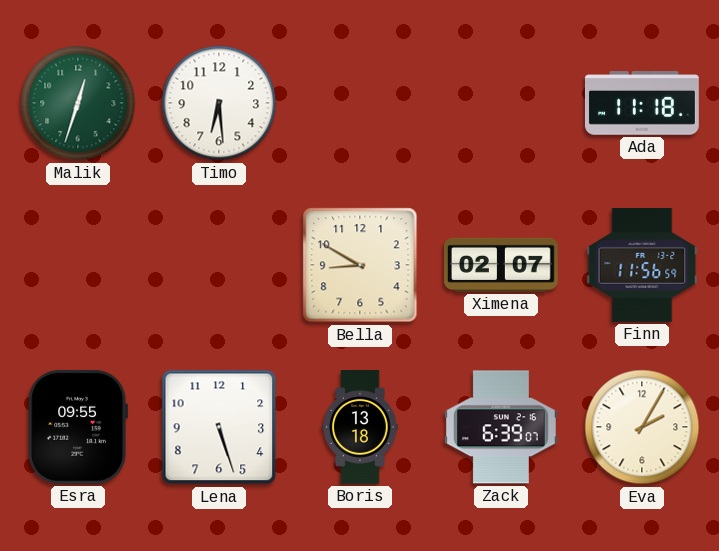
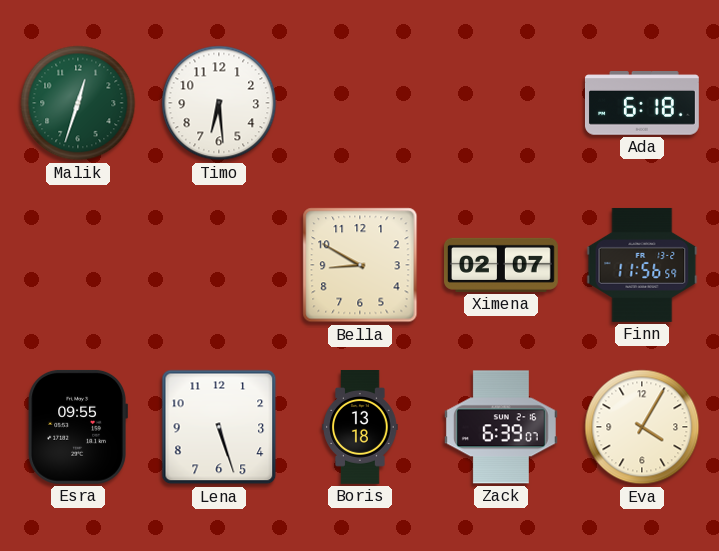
Ada: 11:18 -> 6:18
Eva: 2:05 -> 4:05
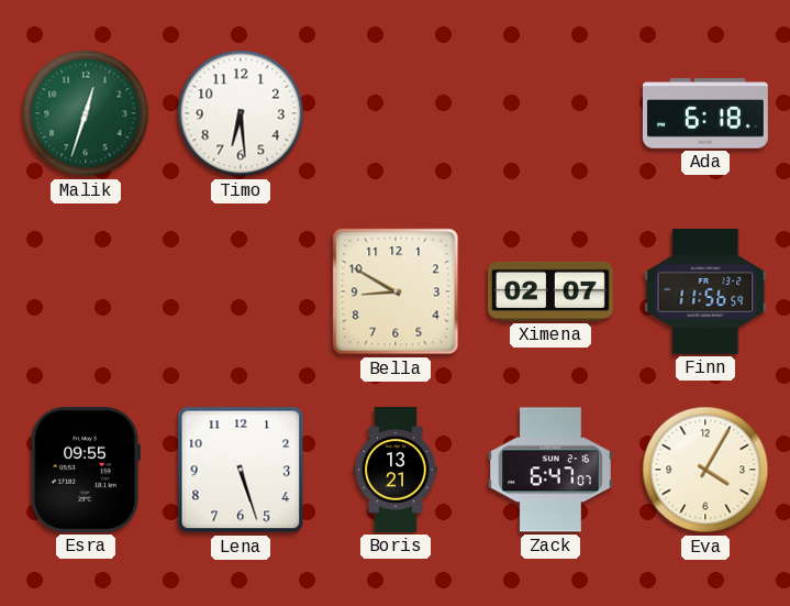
Boris: 13:18 -> 13:21
Zack: 6:39 -> 6:47
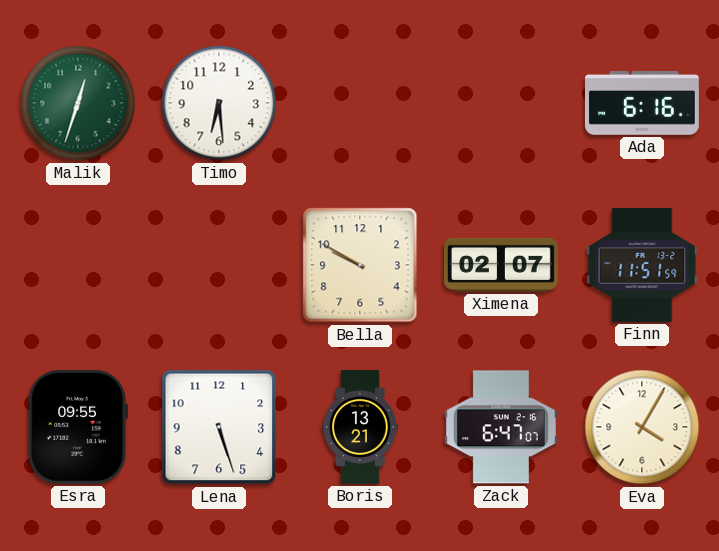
Ada: 6:18 -> 6:16
Bella: 8:50 -> 9:50
Finn: 11:56 -> 11:51
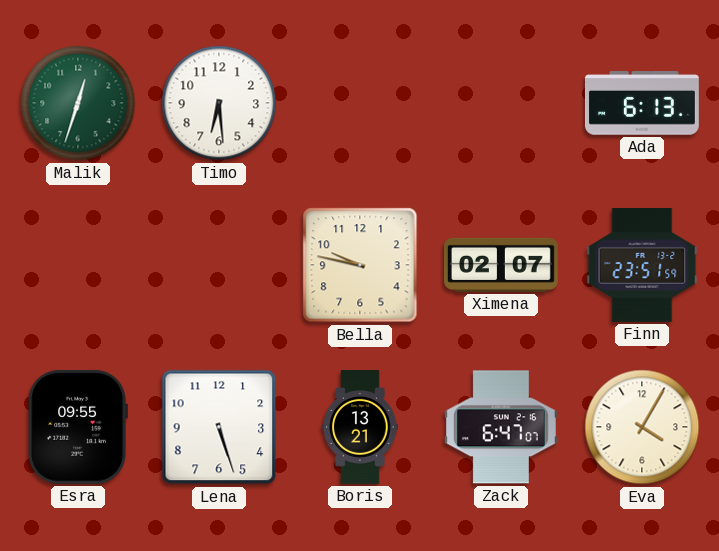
Ada: 6:16 -> 6:13
Bella: 9:50 -> 9:47
Finn: 11:51 -> 23:51
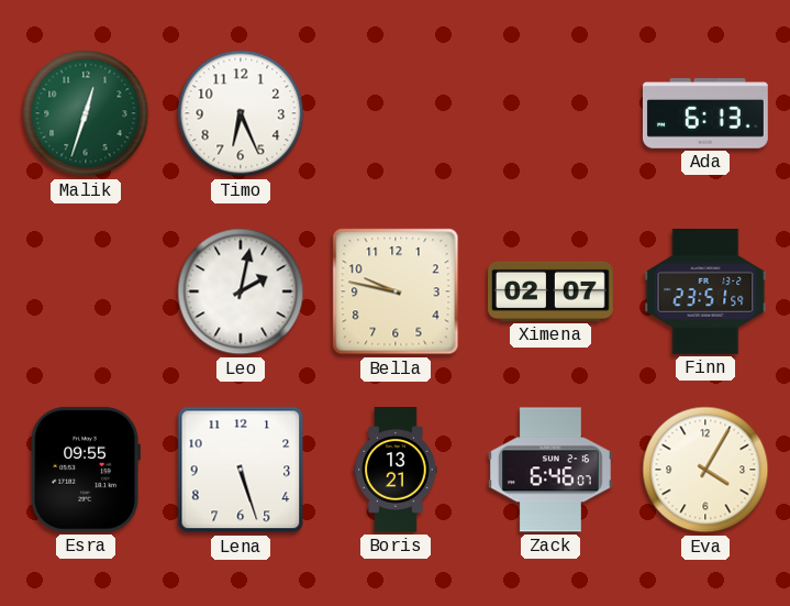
Timo: 6:29 -> 6:26
Leo: none -> 2:02
Zack: 6:47 -> 6:46
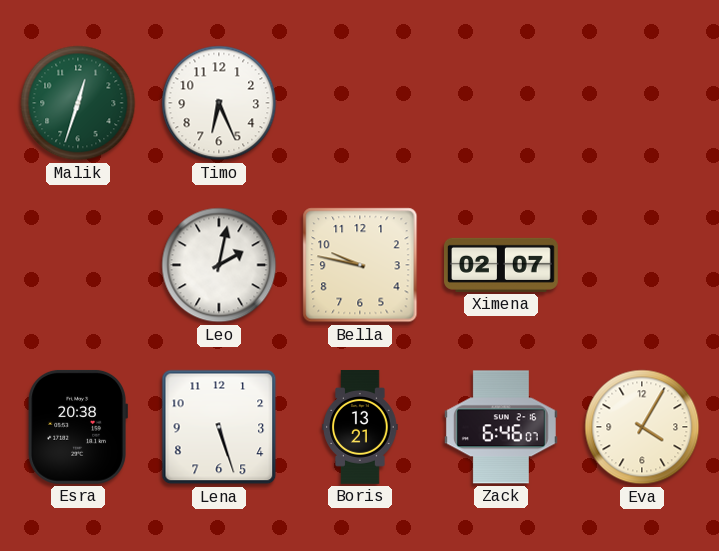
Ada: 6:13 -> none
Finn: 23:51 -> none
Esra: 09:55 -> 20:38
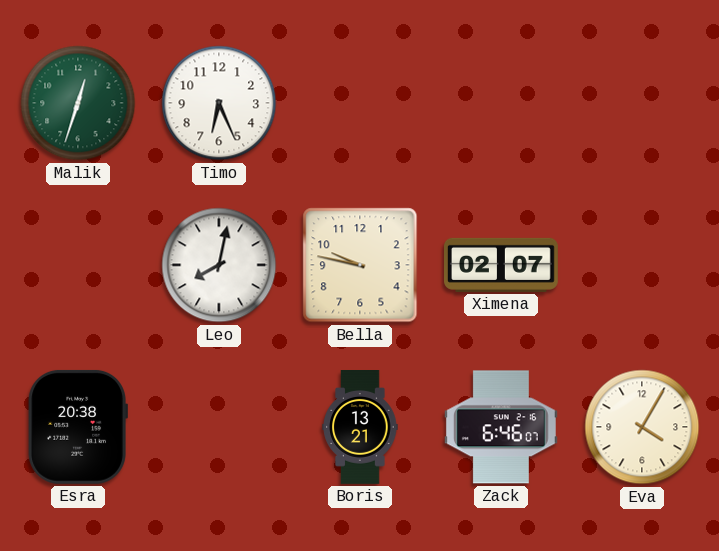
Leo: 2:02 -> 8:02
Lena: 5:27 -> none
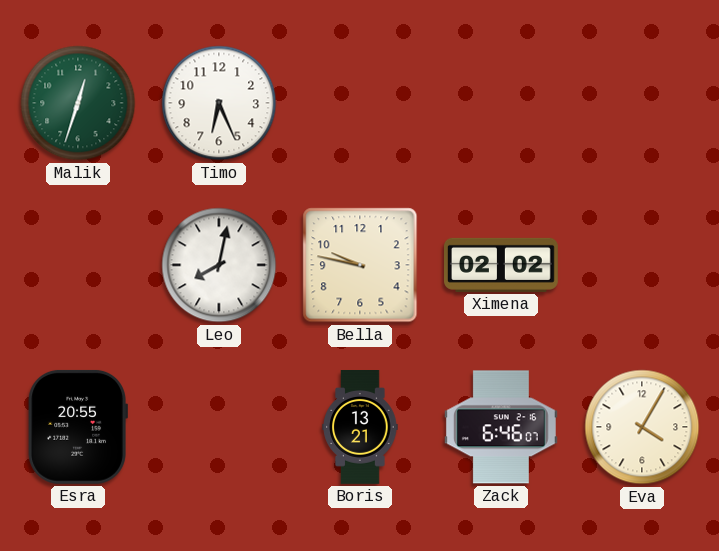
Ximena: 02:07 -> 02:02
Esra: 20:38 -> 20:55
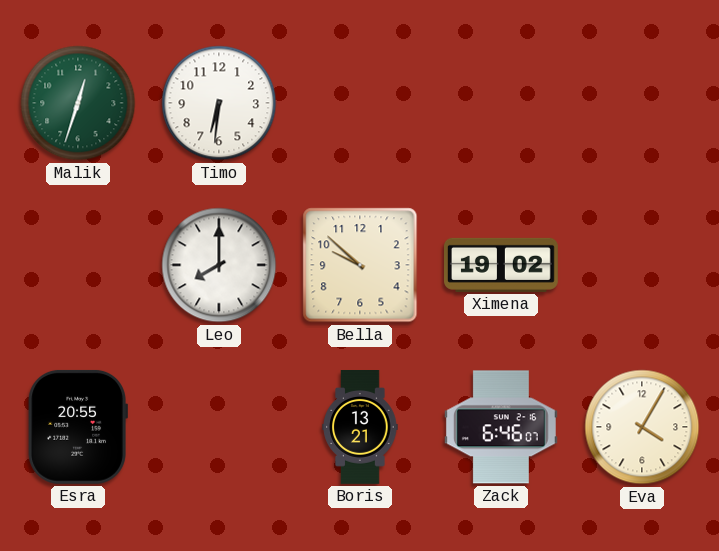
Timo: 6:26 -> 6:31
Leo: 8:02 -> 8:00
Bella: 9:47 -> 9:52
Ximena: 02:02 -> 19:02
